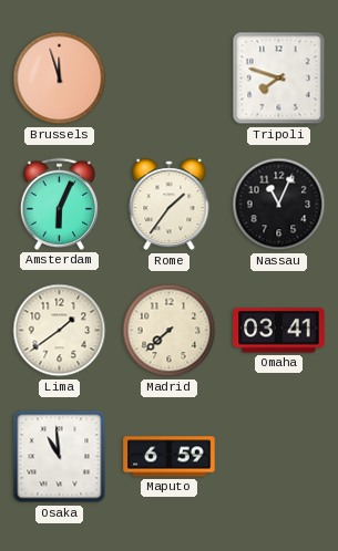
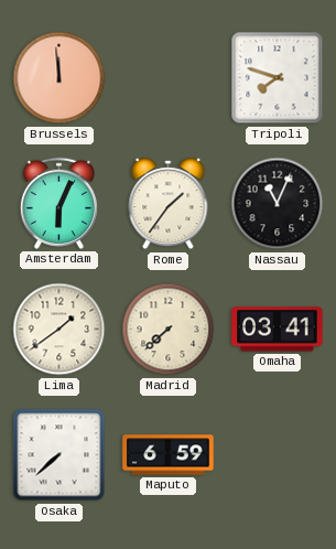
Brussels: 11:57 -> 11:59
Osaka: 10:59 -> 7:38
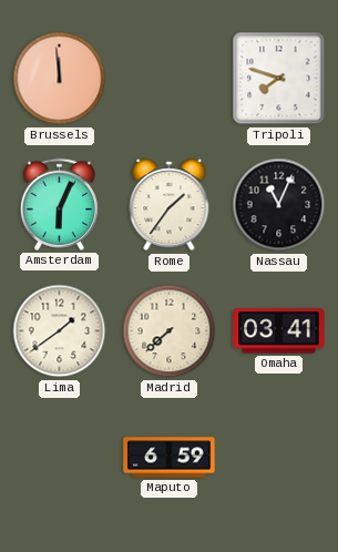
Osaka: 7:38 -> none
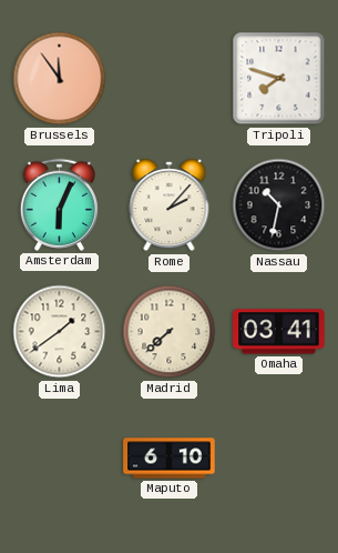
Brussels: 11:59 -> 11:54
Rome: 1:36 -> 2:07
Nassau: 11:04 -> 10:32
Maputo: 6:59 -> 6:10
